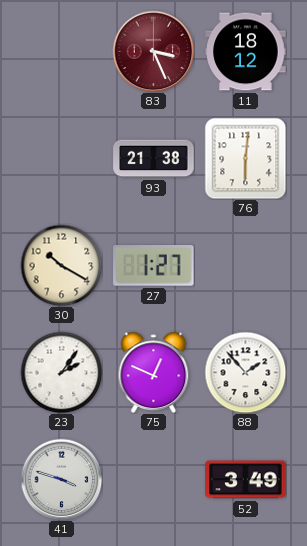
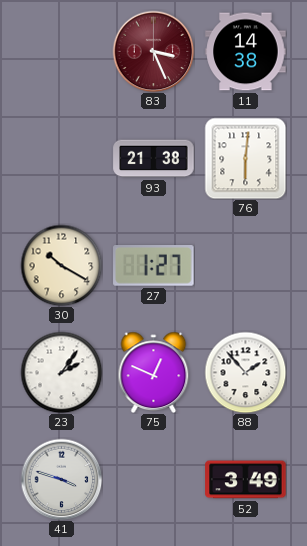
11: 18:12 -> 14:38
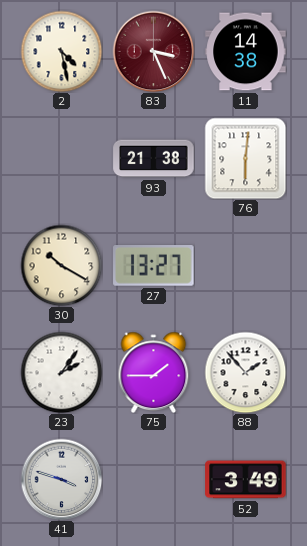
2: none -> 4:28
27: 1:27 -> 13:27
75: 12:49 -> 1:45
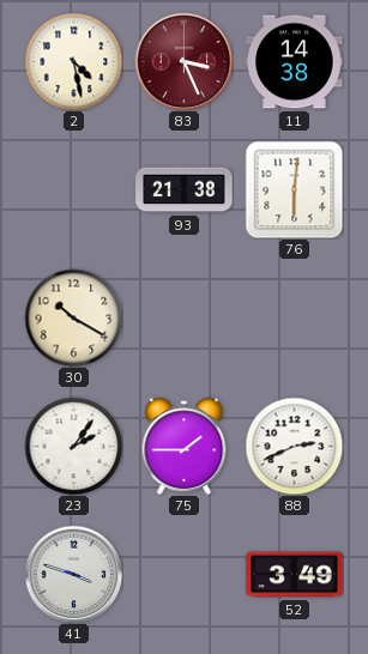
27: 13:27 -> none
88: 1:53 -> 2:41
